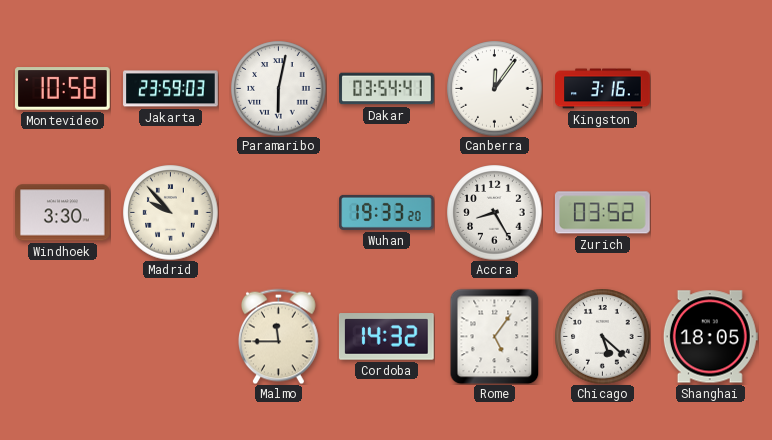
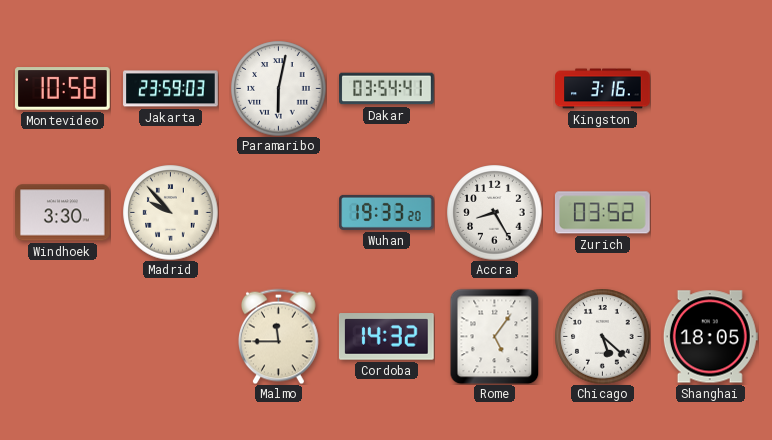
Canberra: 12:06 -> none
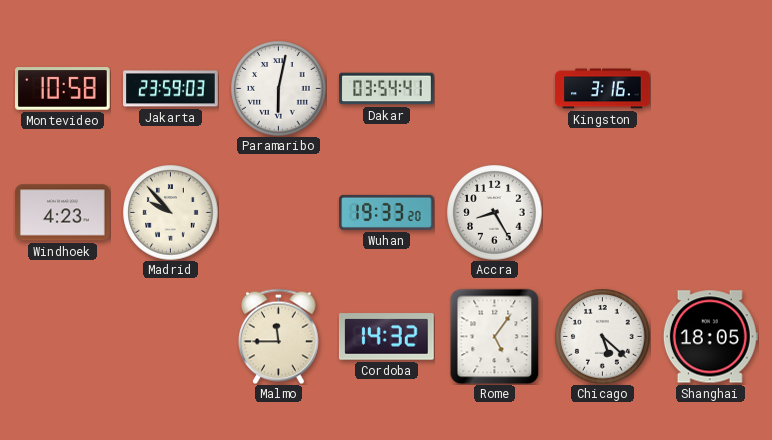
Windhoek: 3:30 -> 4:23
Zurich: 03:52 -> none
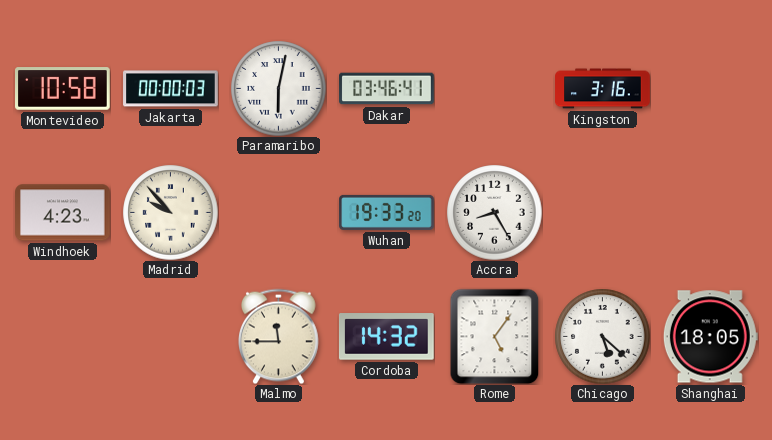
Jakarta: 23:59 -> 00:00
Dakar: 03:54 -> 03:46
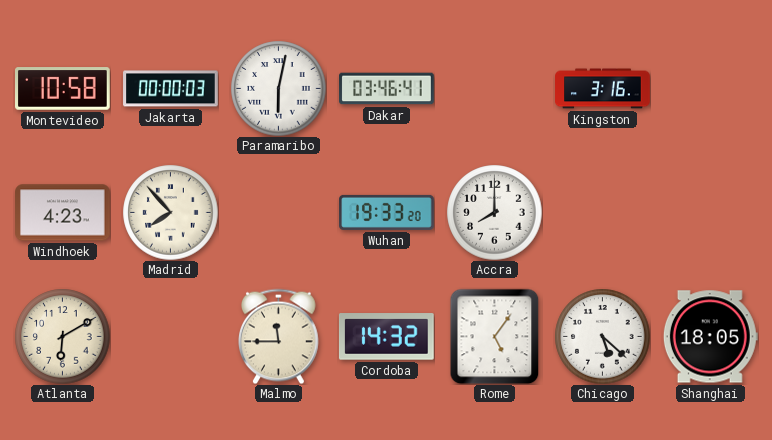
Madrid: 9:53 -> 7:53
Accra: 8:25 -> 8:00
Atlanta: none -> 6:10
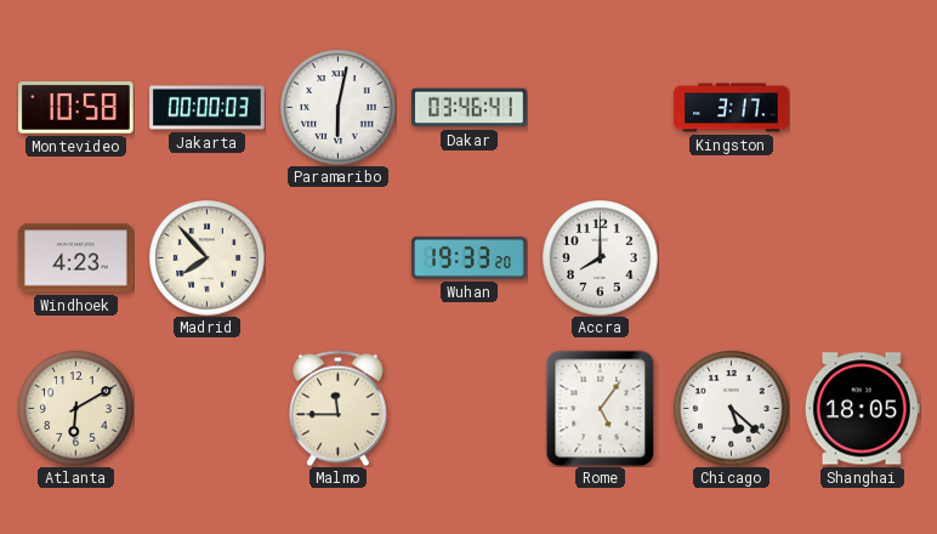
Kingston: 3:16 -> 3:17
Cordoba: 14:32 -> none
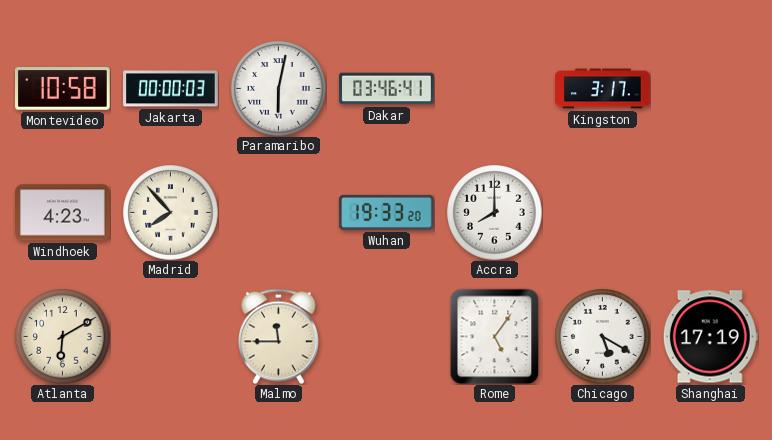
Chicago: 5:22 -> 5:20
Shanghai: 18:05 -> 17:19
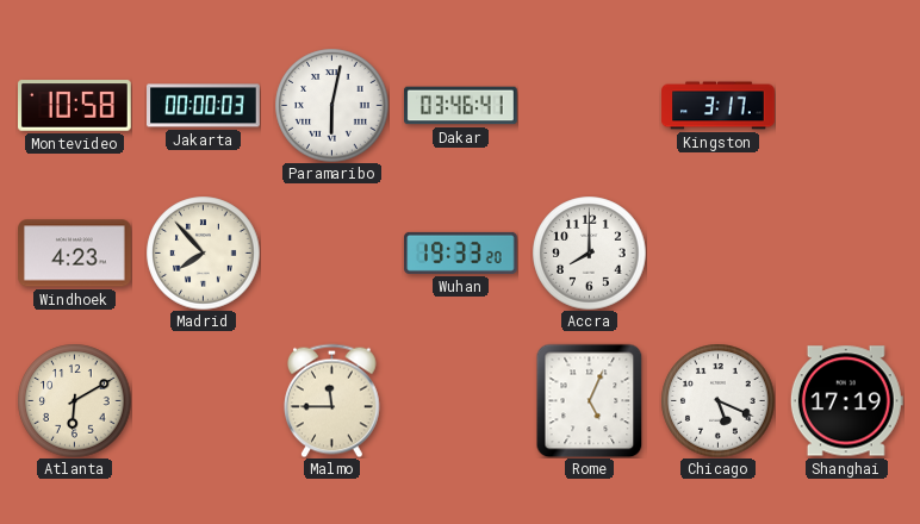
Rome: 5:06 -> 5:04
Chicago: 5:20 -> 5:19
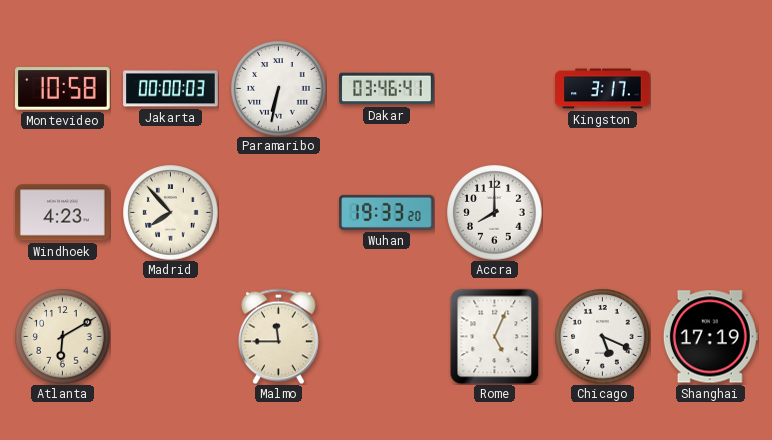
Paramaribo: 6:02 -> 6:32
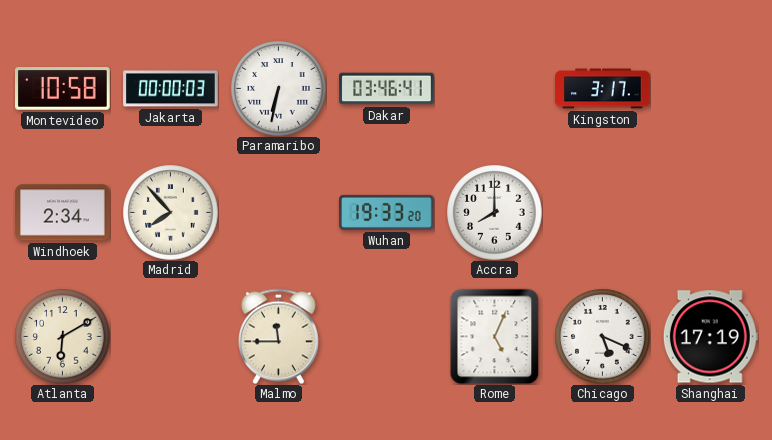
Windhoek: 4:23 -> 2:34
